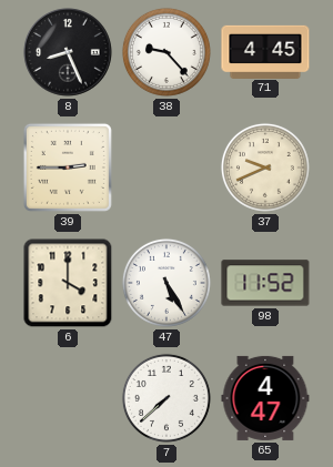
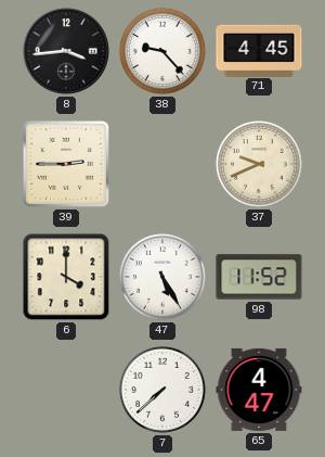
8: 8:26 -> 3:44
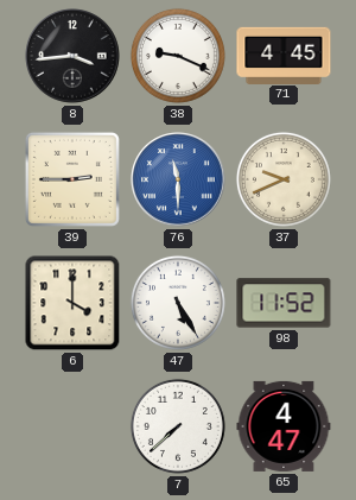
38: 9:23 -> 9:19
76: none -> 11:30
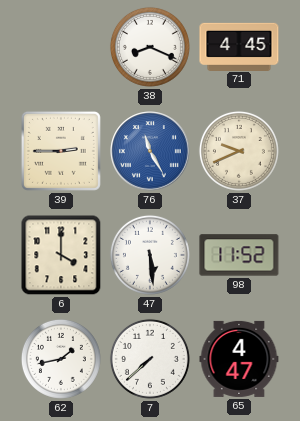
8: 3:44 -> none
38: 9:19 -> 8:19
76: 11:30 -> 11:25
47: 5:25 -> 5:29
62: none -> 1:43
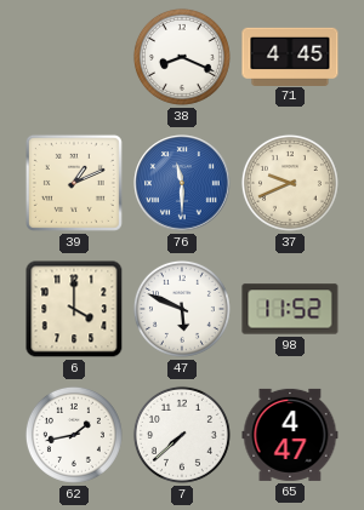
39: 2:45 -> 1:11
76: 11:25 -> 11:30
47: 5:29 -> 5:49
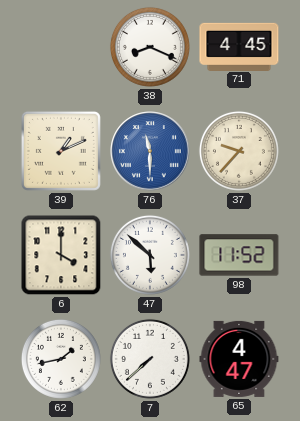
37: 9:41 -> 9:37
47: 5:49 -> 5:52
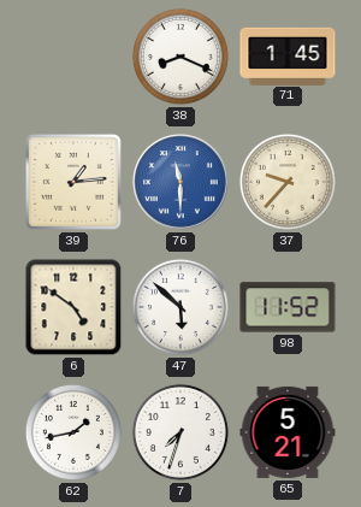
71: 4:45 -> 1:45
39: 1:11 -> 1:14
6: 4:00 -> 4:51
7: 7:38 -> 7:33
65: 4:47 -> 5:21
